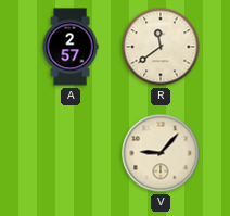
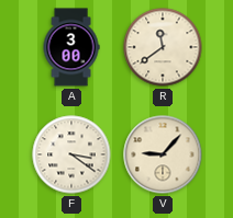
A: 2:57 -> 3:00
F: none -> 3:21
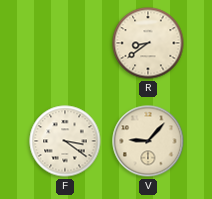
A: 3:00 -> none
R: 11:39 -> 8:39
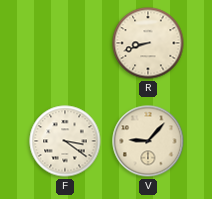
R: 8:39 -> 8:42
